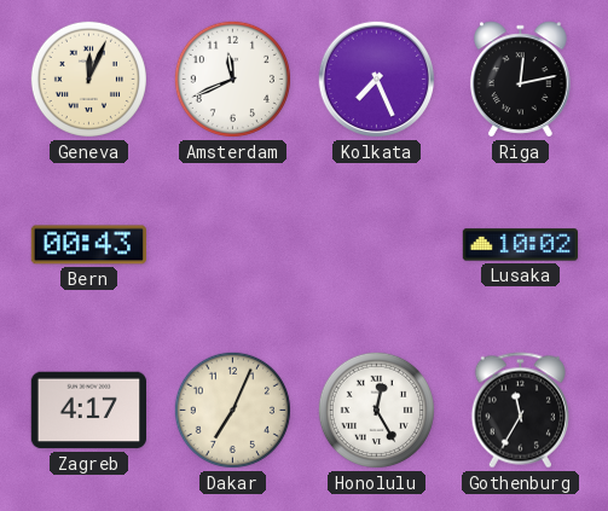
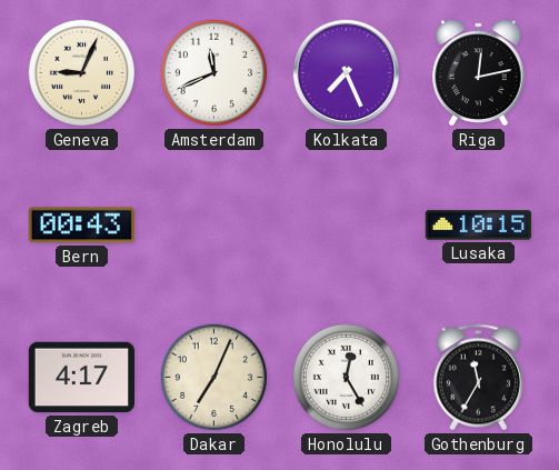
Geneva: 12:04 -> 9:04
Lusaka: 10:02 -> 10:15
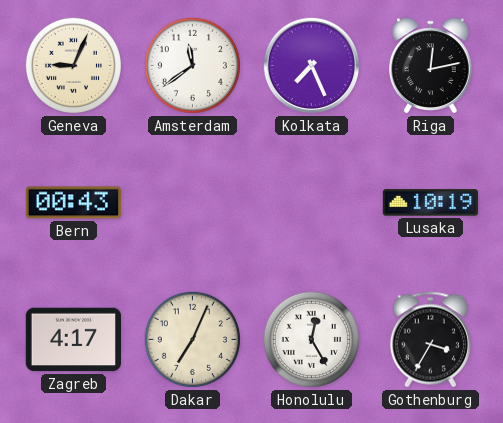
Amsterdam: 11:41 -> 11:39
Lusaka: 10:15 -> 10:19
Gothenburg: 11:35 -> 3:35
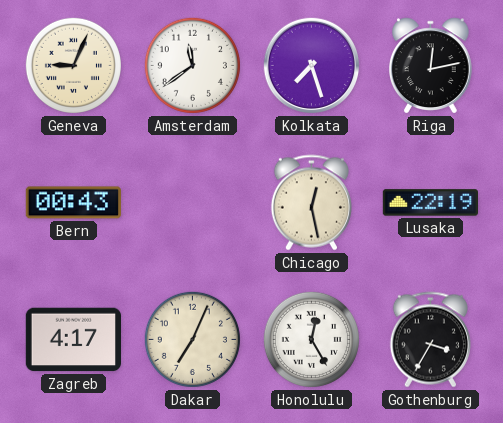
Kolkata: 7:26 -> 7:27
Chicago: none -> 12:28
Lusaka: 10:19 -> 22:19
